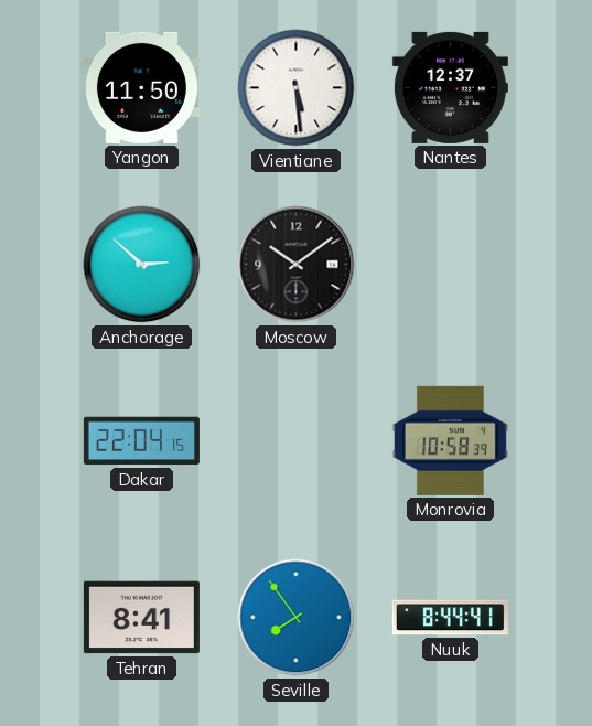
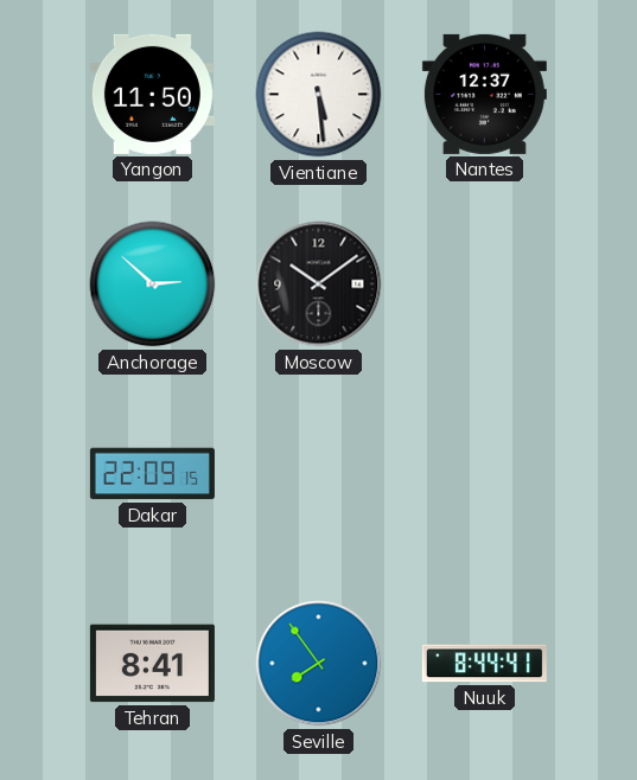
Dakar: 22:04 -> 22:09
Monrovia: 10:58 -> none
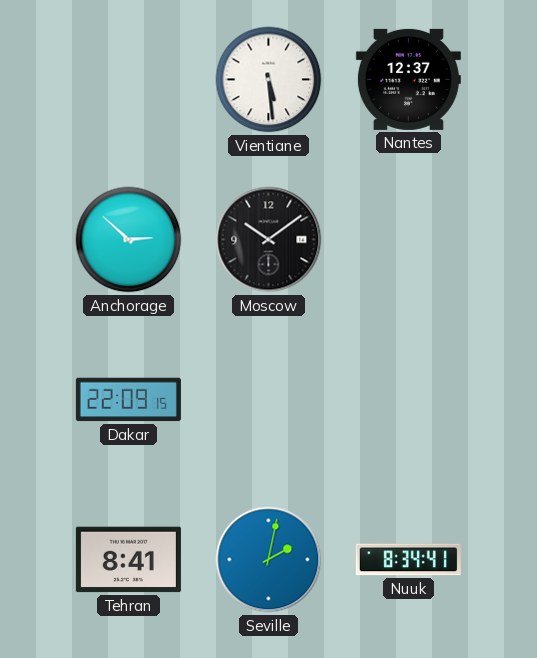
Yangon: 11:50 -> none
Seville: 7:54 -> 2:02
Nuuk: 8:44 -> 8:34
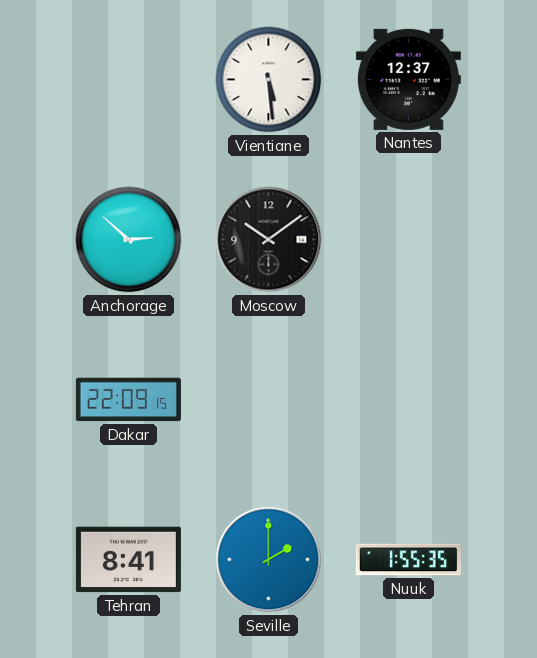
Seville: 2:02 -> 2:00
Nuuk: 8:34 -> 1:55
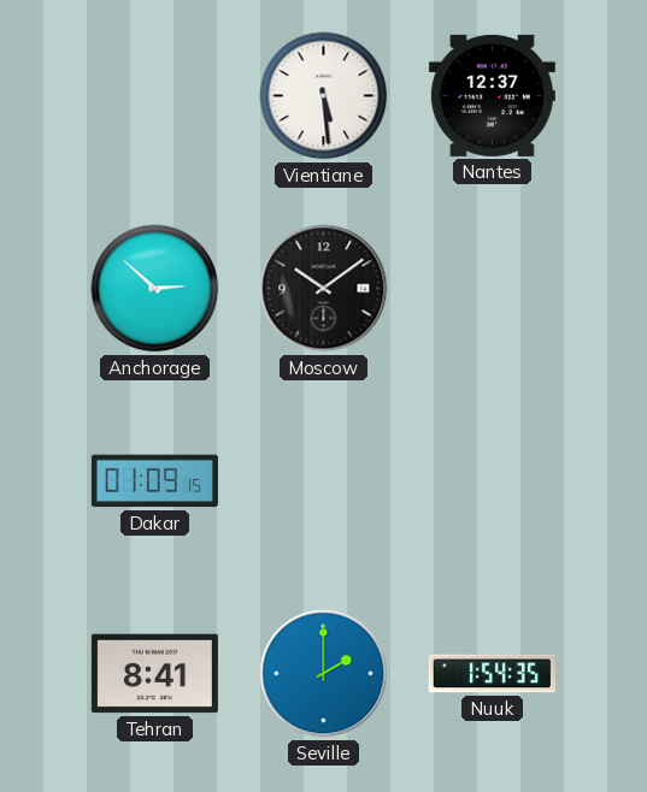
Dakar: 22:09 -> 01:09
Nuuk: 1:55 -> 1:54
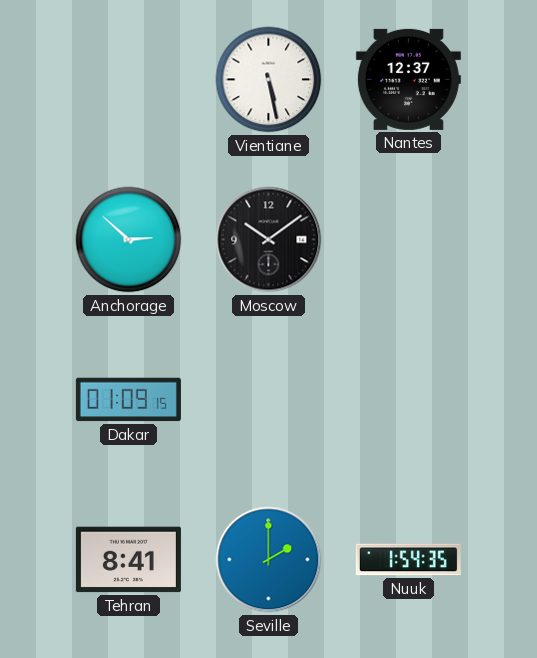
Vientiane: 5:29 -> 5:28
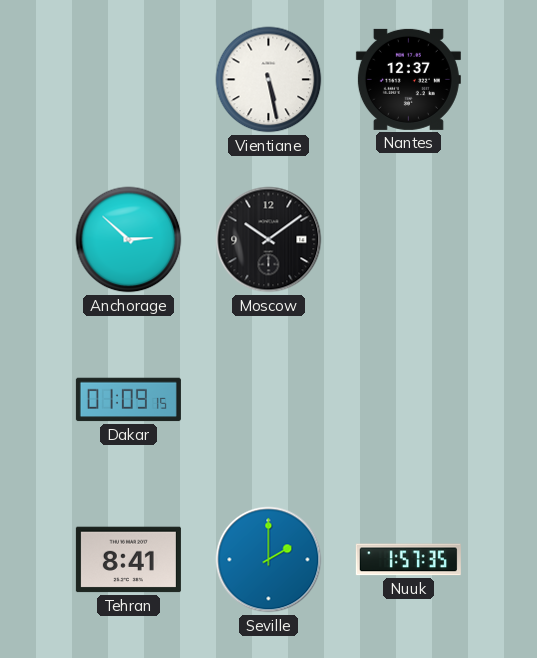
Nuuk: 1:54 -> 1:57
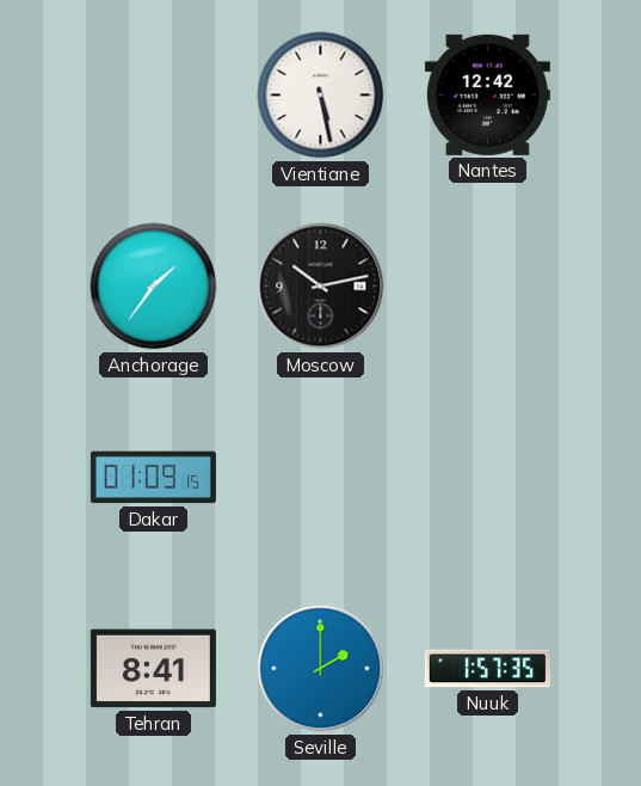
Nantes: 12:37 -> 12:42
Anchorage: 2:52 -> 1:36
Moscow: 10:09 -> 10:13
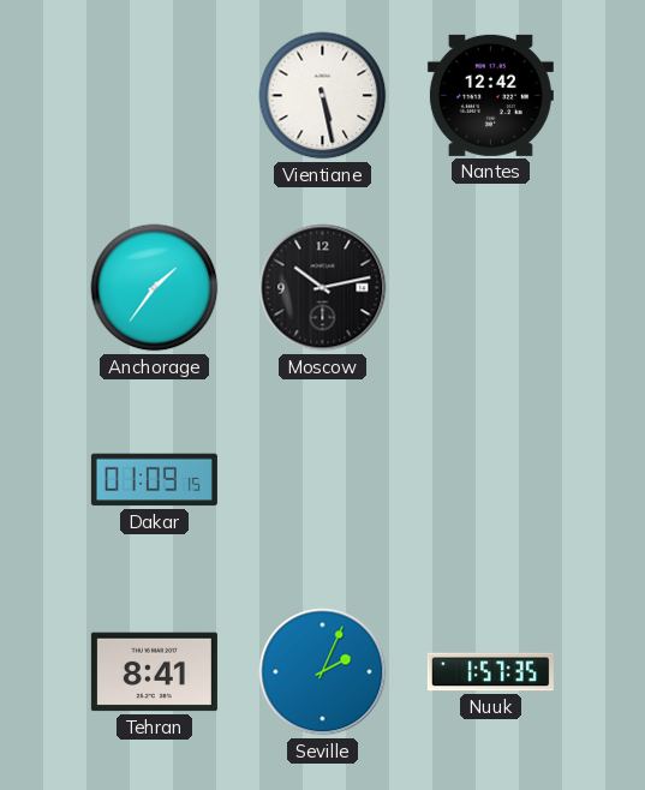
Seville: 2:00 -> 2:04
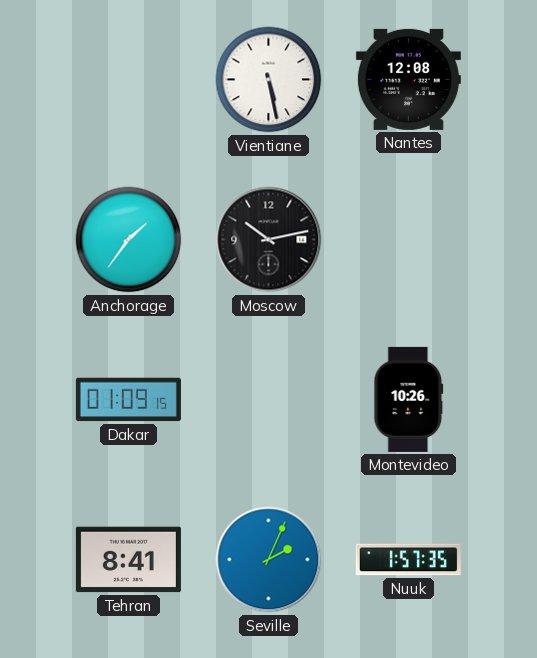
Nantes: 12:42 -> 12:08
Montevideo: none -> 10:26
